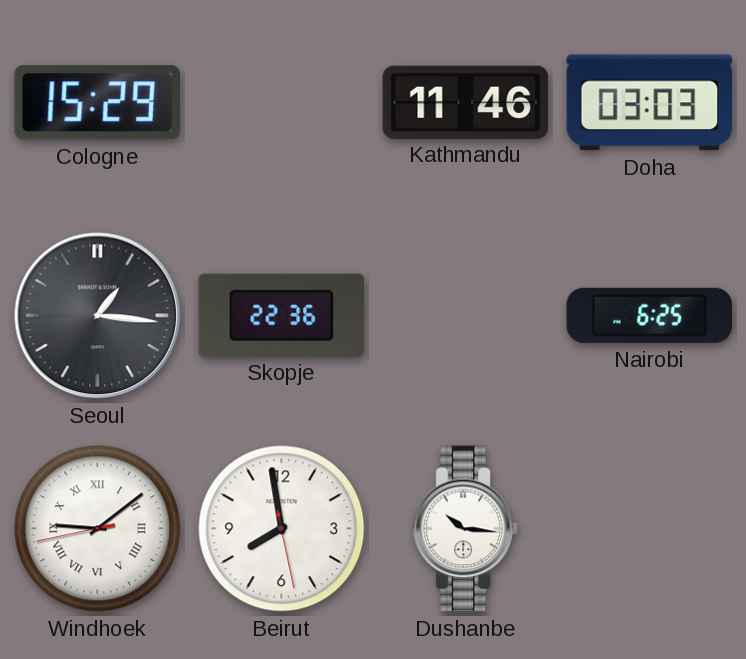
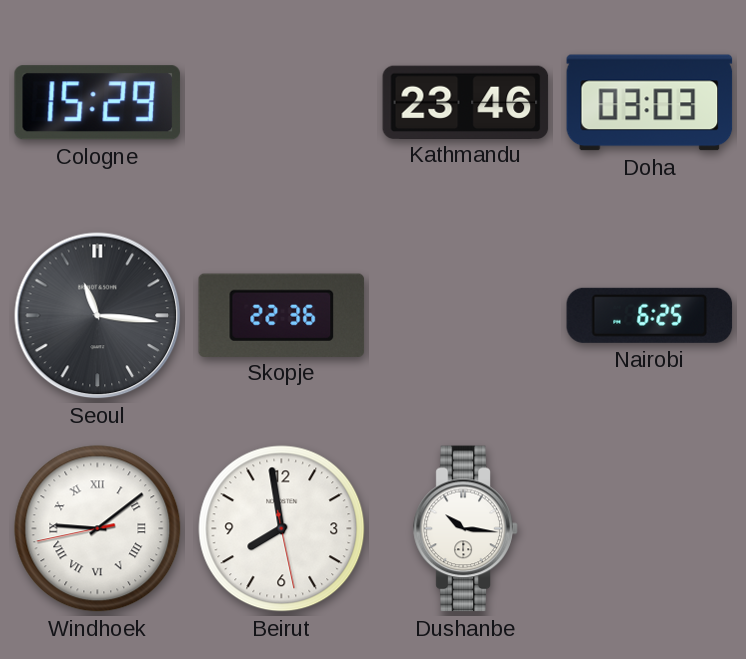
Kathmandu: 11:46 -> 23:46
Seoul: 1:16 -> 11:16
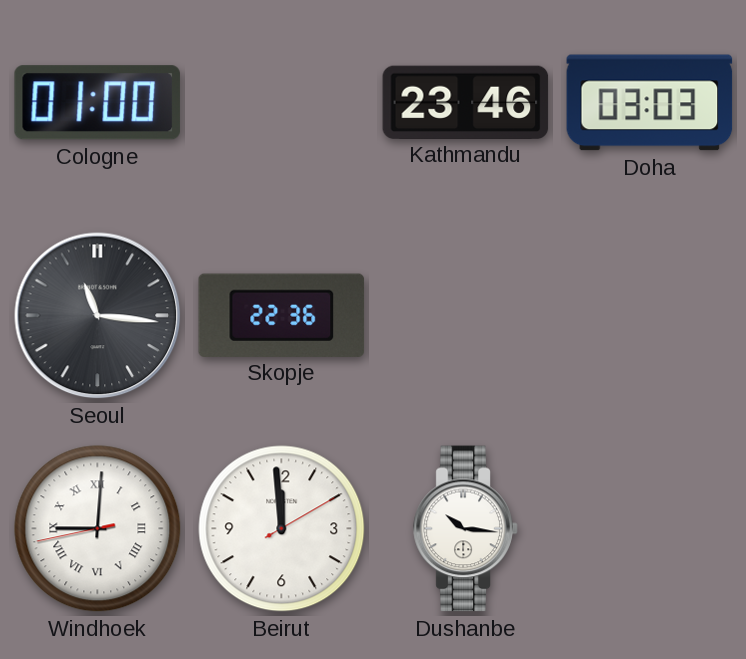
Cologne: 15:29 -> 01:00
Nairobi: 6:25 -> none
Windhoek: 9:08 -> 9:00
Beirut: 7:58 -> 11:59
